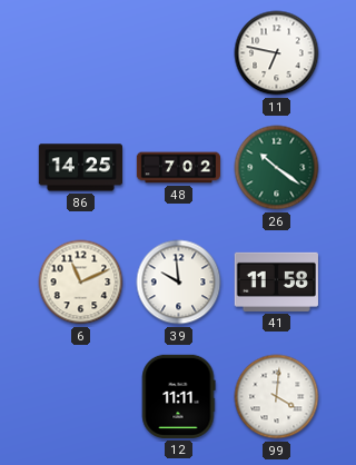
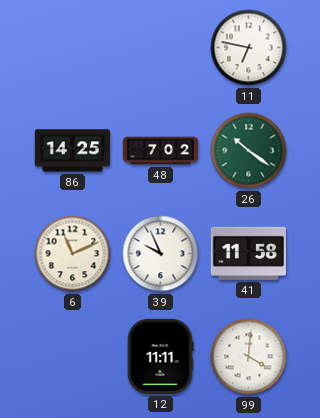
39: 9:59 -> 9:56
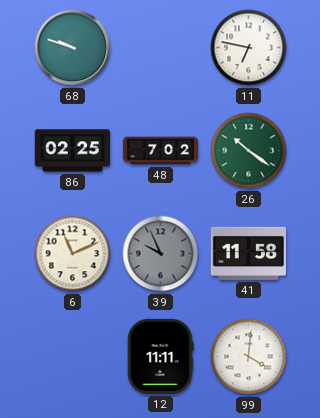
68: none -> 9:48
86: 14:25 -> 02:25
39 dial: white -> grey
